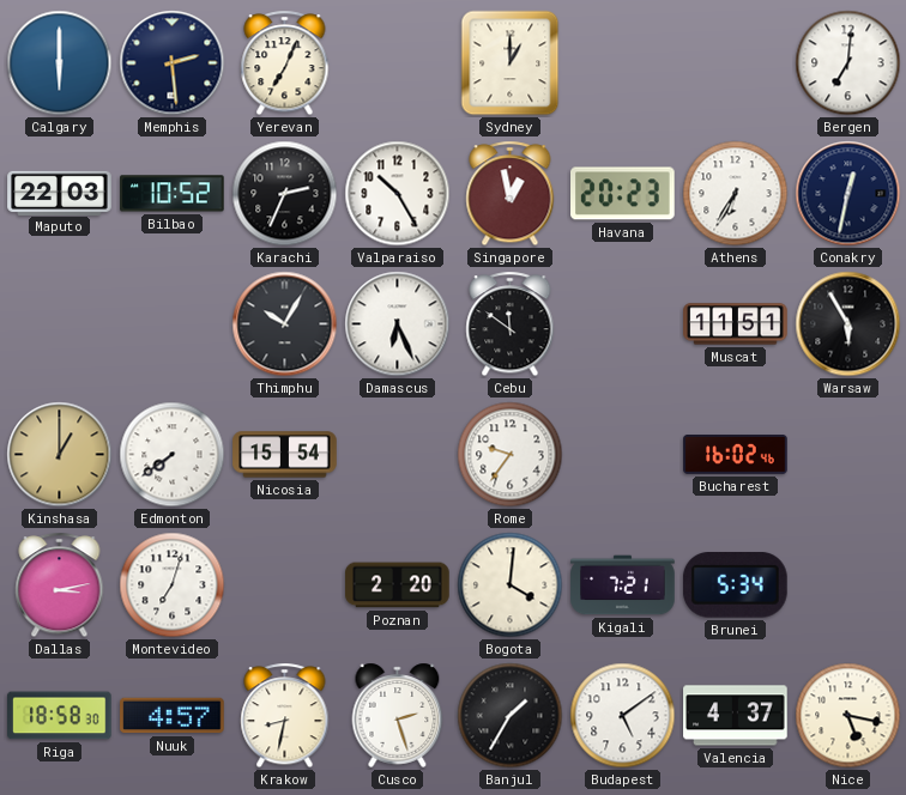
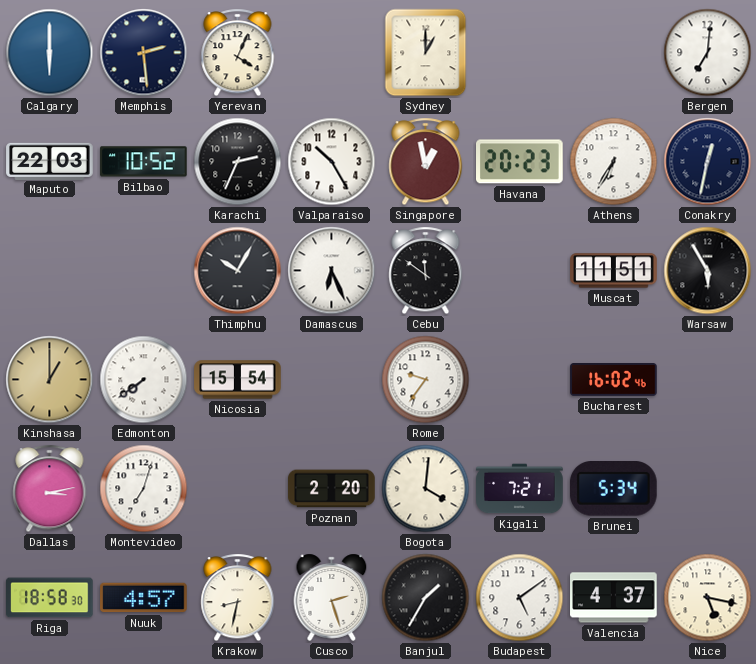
Yerevan: 7:04 -> 4:04
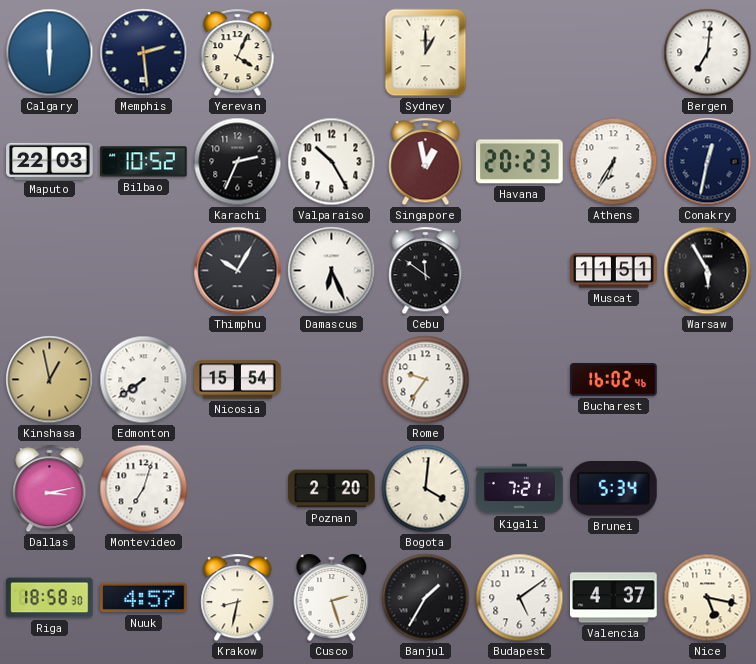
Kinshasa: 1:00 -> 12:58
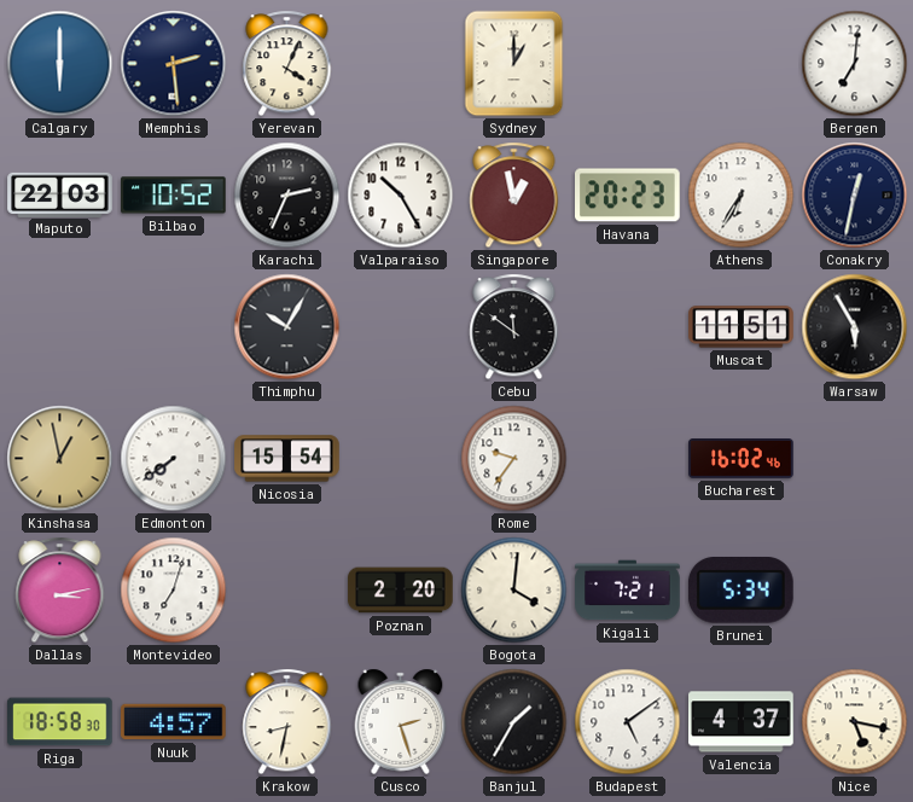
Damascus: 6:26 -> none
